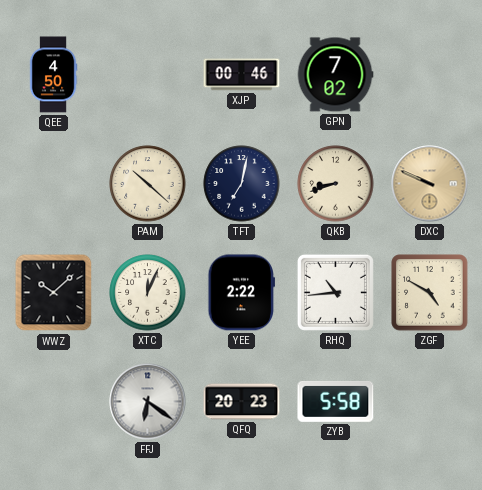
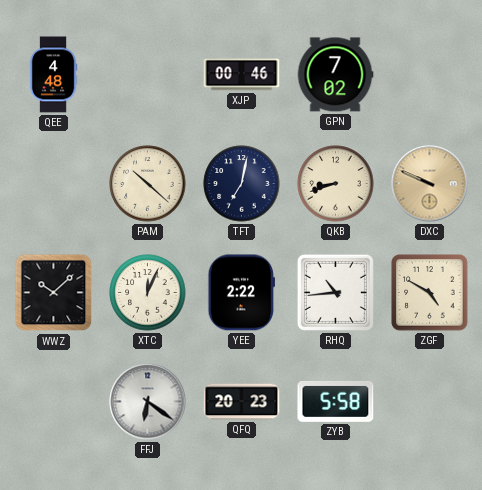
QEE: 4:50 -> 4:48
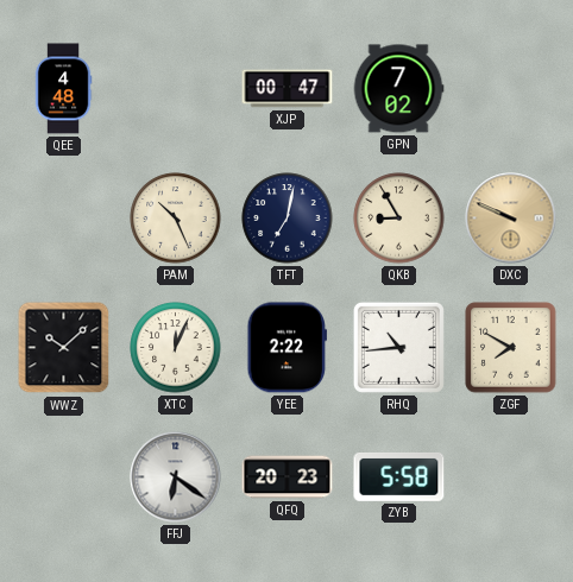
XJP: 00:46 -> 00:47
PAM: 10:22 -> 10:26
QKB: 8:42 -> 8:55
ZGF: 4:50 -> 7:50
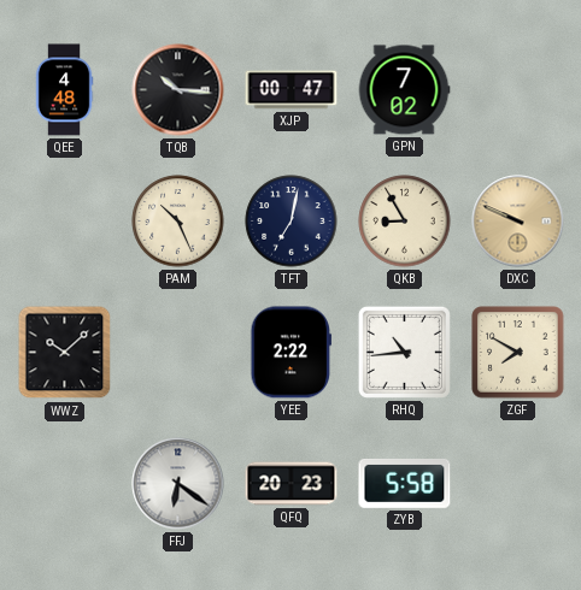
TQB: none -> 10:16
XTC: 12:04 -> none
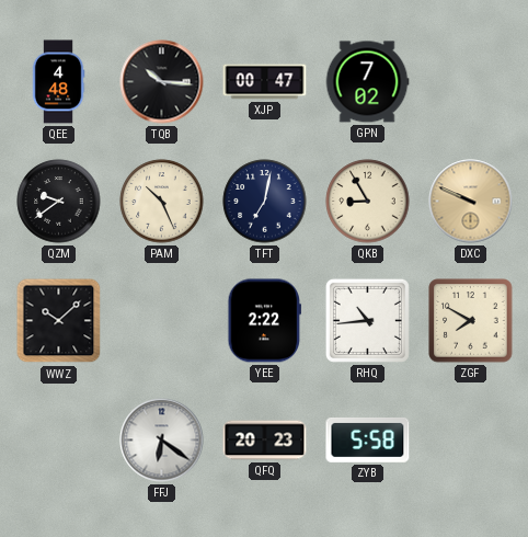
QZM: none -> 9:39
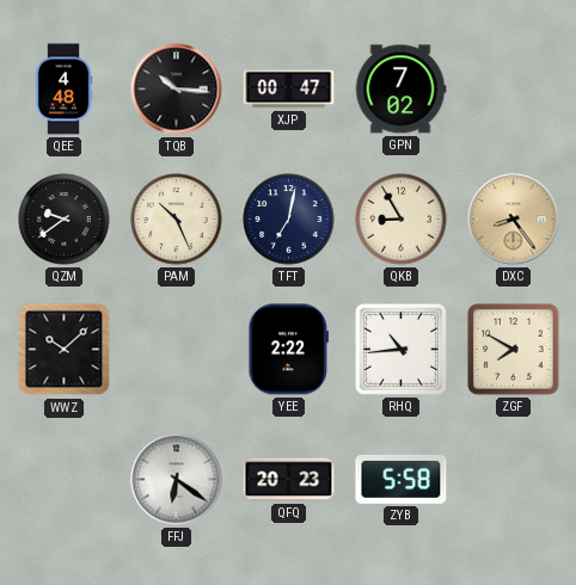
DXC: 9:49 -> 8:24
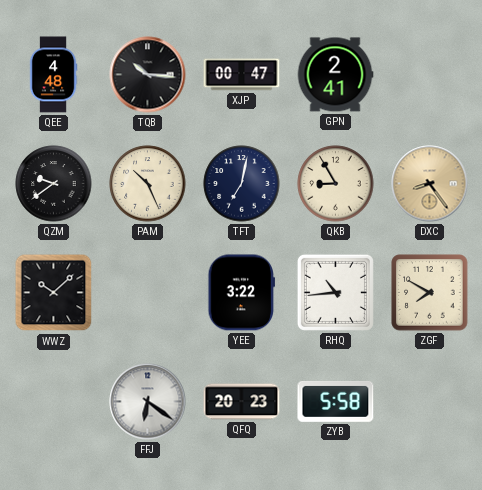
GPN: 7:02 -> 2:41
YEE: 2:22 -> 3:22
